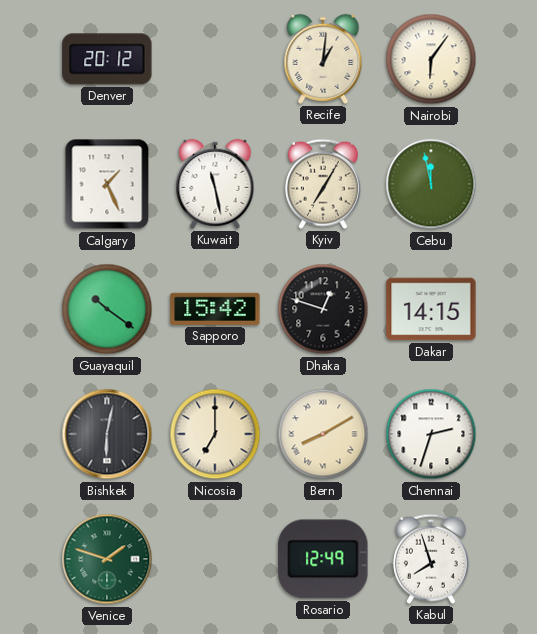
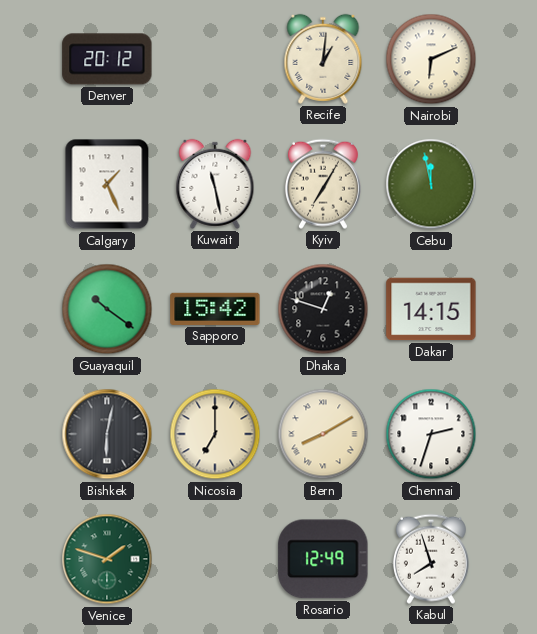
Nairobi: 6:06 -> 6:11
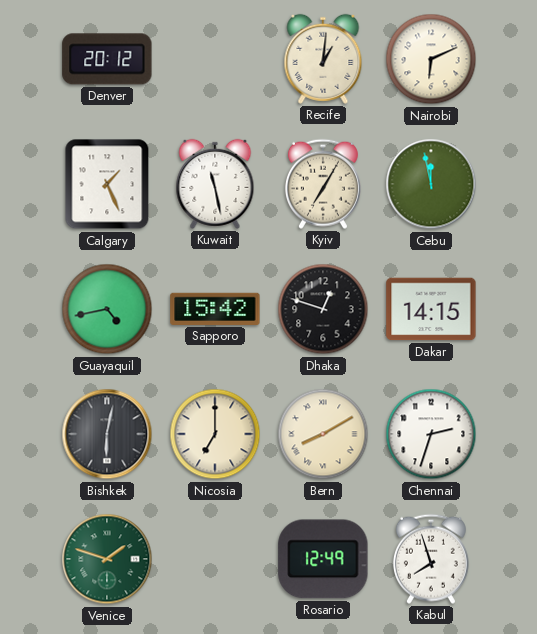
Guayaquil: 10:21 -> 4:43
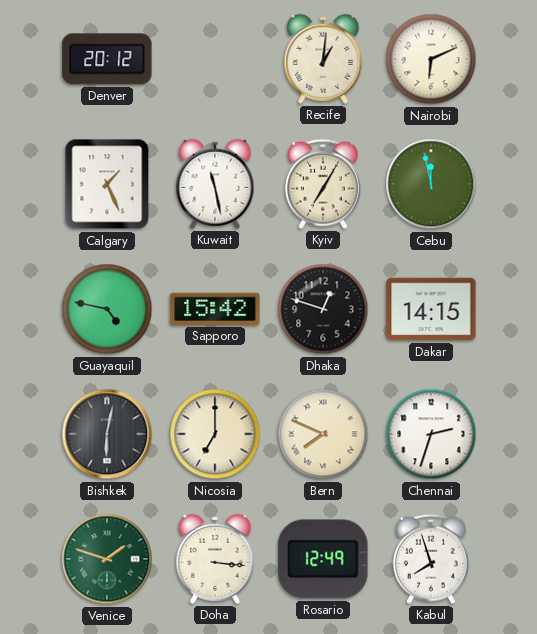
Guayaquil: 4:43 -> 4:47
Bern: 8:10 -> 7:49
Doha: none -> 3:16
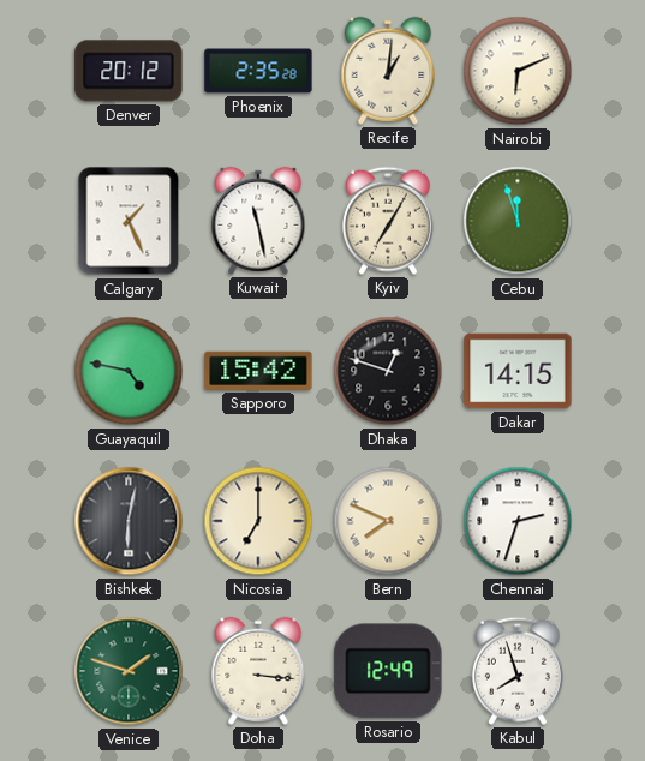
Phoenix: none -> 2:35
Cebu: 11:58 -> 11:57
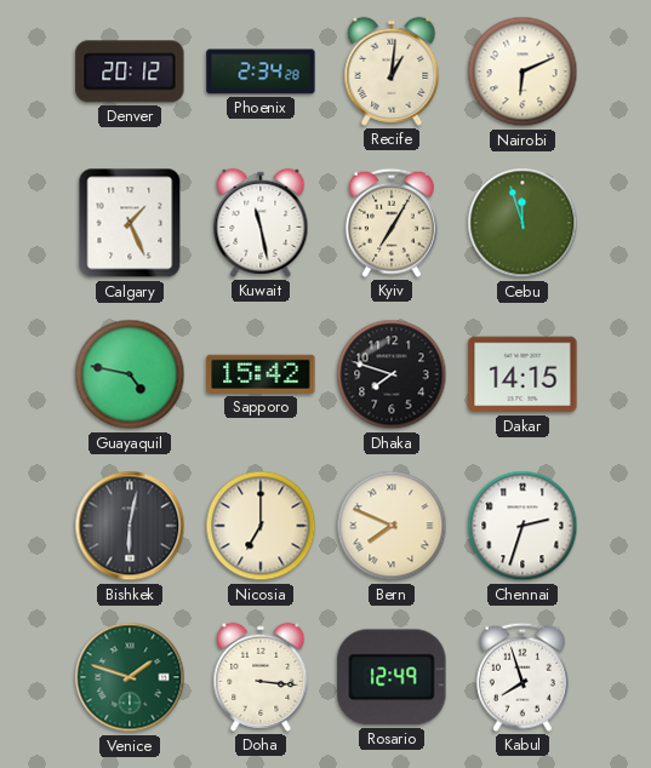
Phoenix: 2:35 -> 2:34
Dhaka: 12:48 -> 7:48
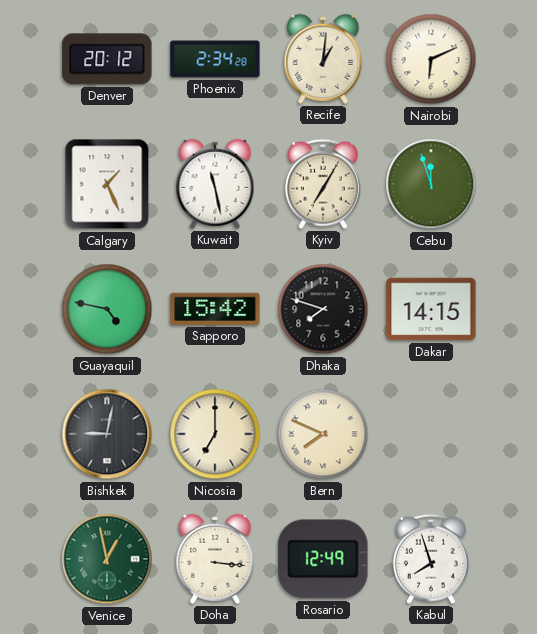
Bishkek: 6:02 -> 9:02
Chennai: 2:33 -> none
Venice: 1:48 -> 12:58
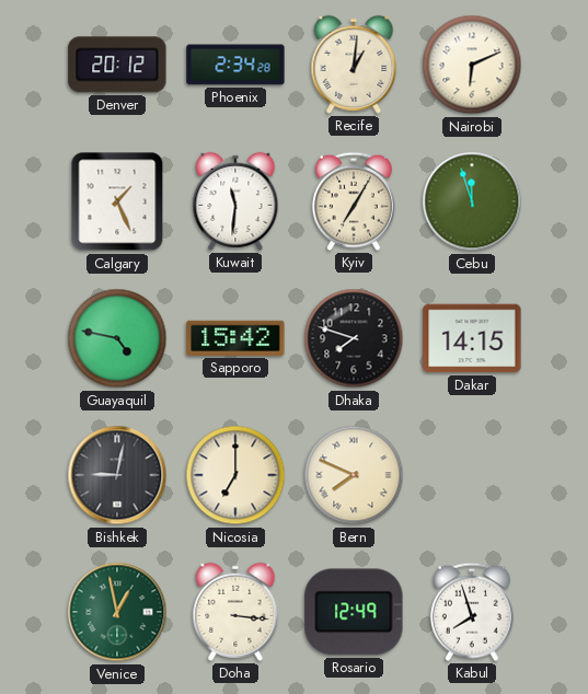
Kuwait: 11:28 -> 11:31
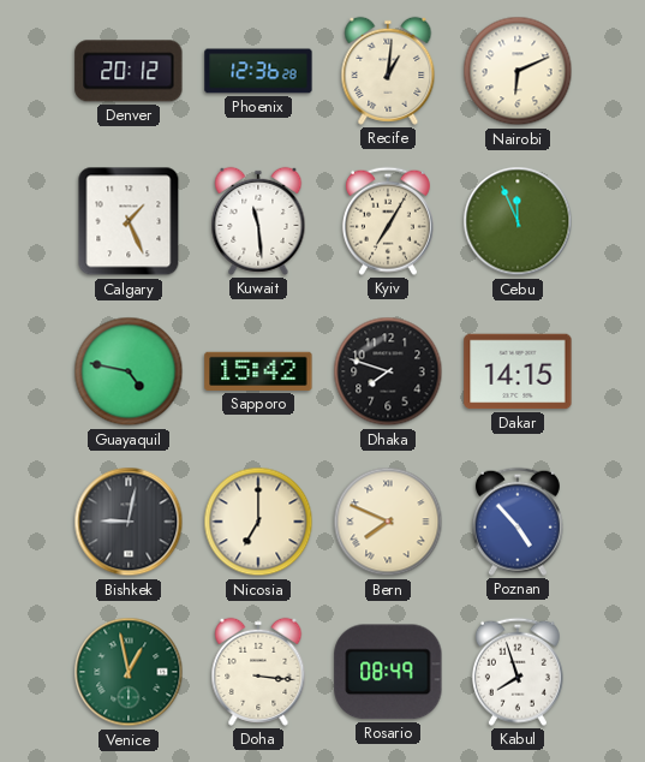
Phoenix: 2:34 -> 12:36
Kuwait: 11:31 -> 11:29
Cebu: 11:57 -> 11:56
Poznan: none -> 4:53
Rosario: 12:49 -> 08:49
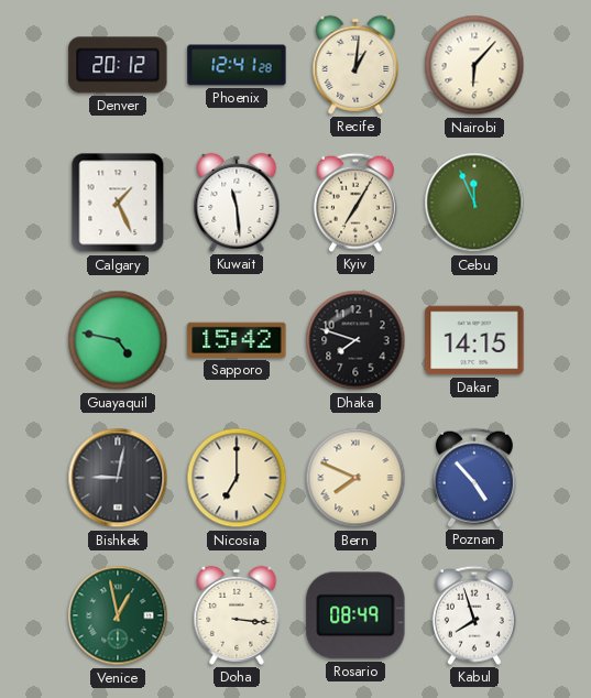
Phoenix: 12:36 -> 12:41
Nairobi: 6:11 -> 6:07
